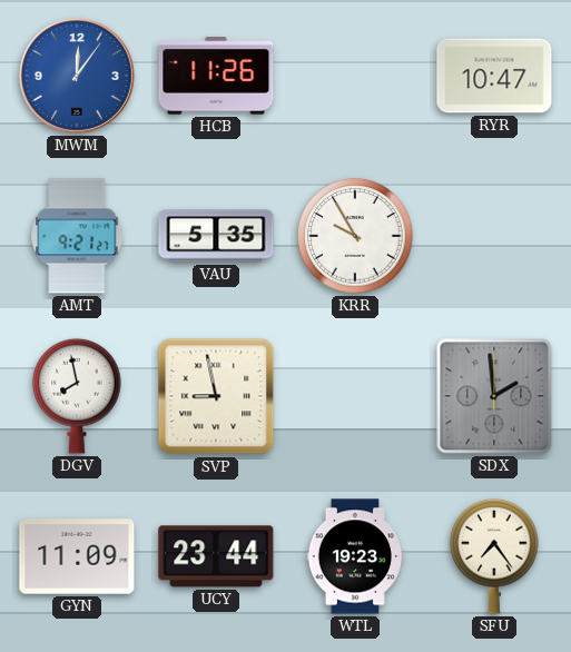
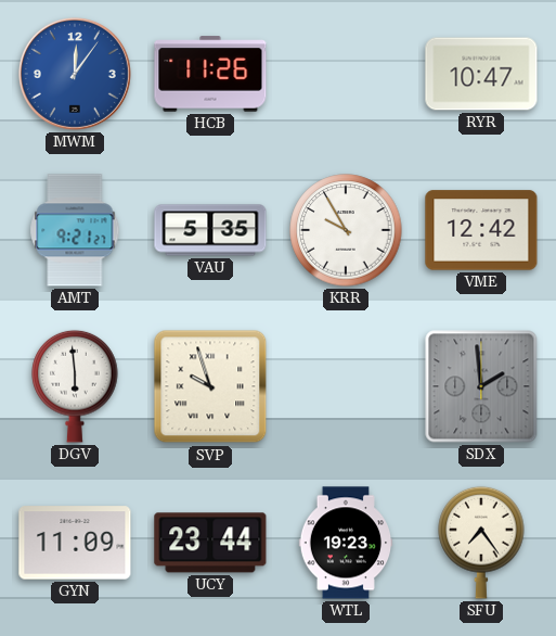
VME: none -> 12:42
DGV: 7:58 -> 5:59
SVP: 8:58 -> 9:57
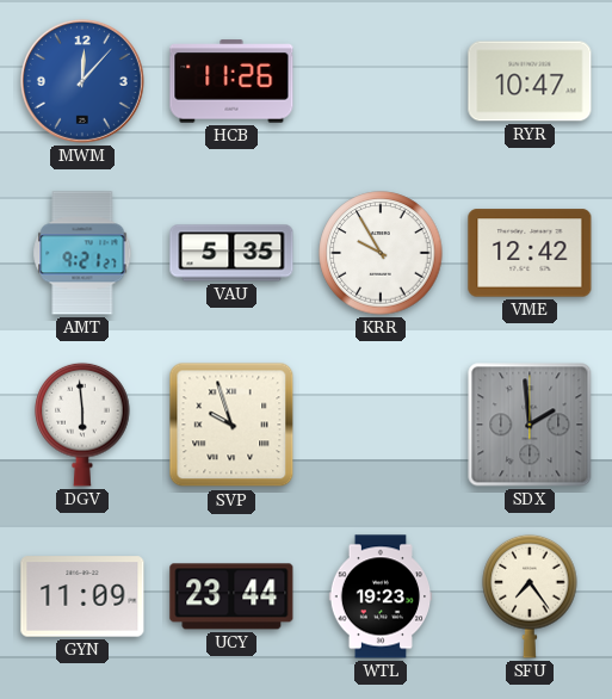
MWM: 12:06 -> 12:07
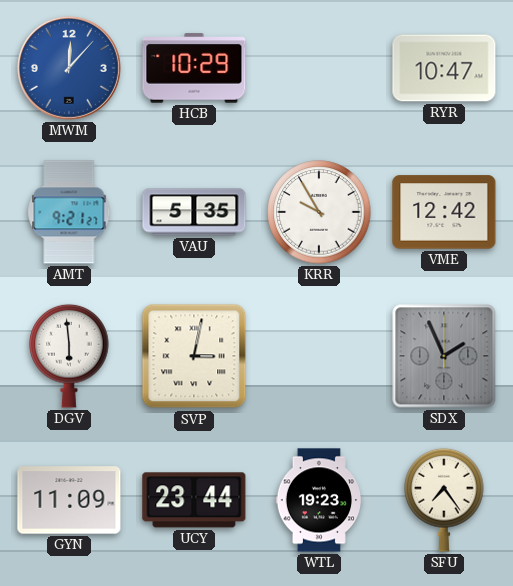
HCB: 11:26 -> 10:29
SVP: 9:57 -> 3:02
SDX: 1:59 -> 1:56
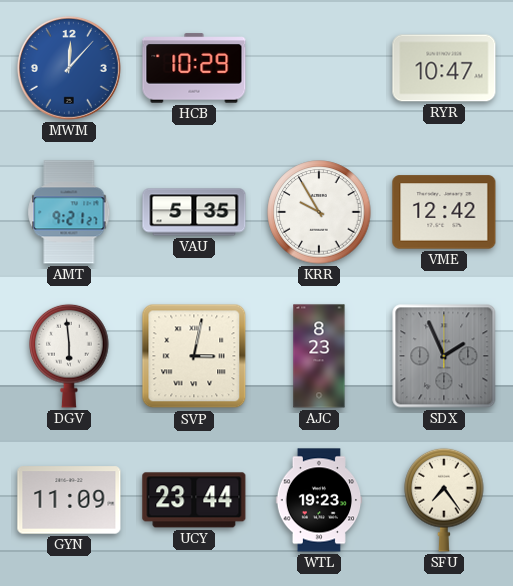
AJC: none -> 8:23
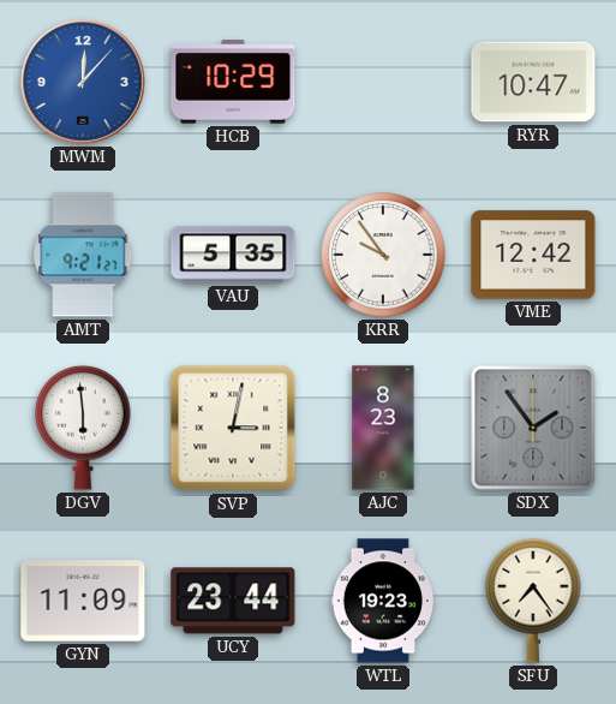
KRR: 9:55 -> 9:54
SDX: 1:56 -> 1:54
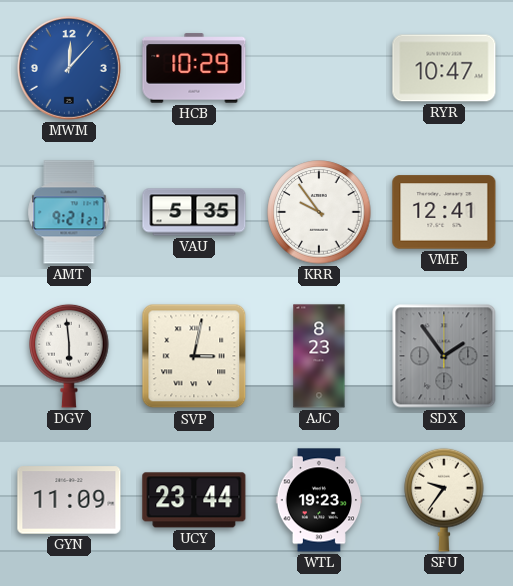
VME: 12:42 -> 12:41
SFU: 7:24 -> 9:36
